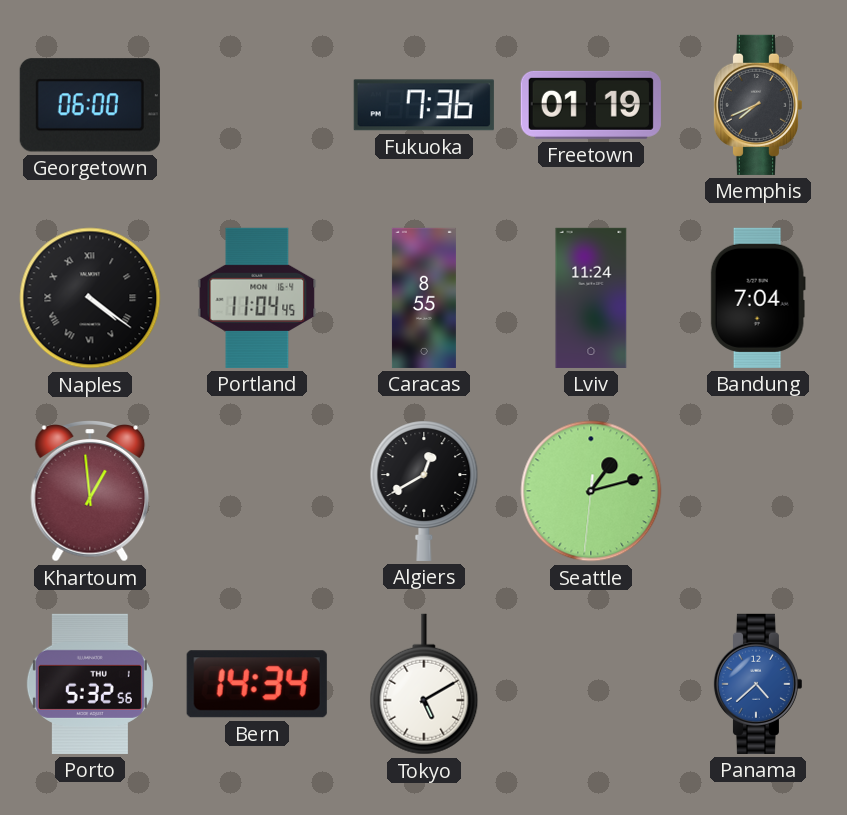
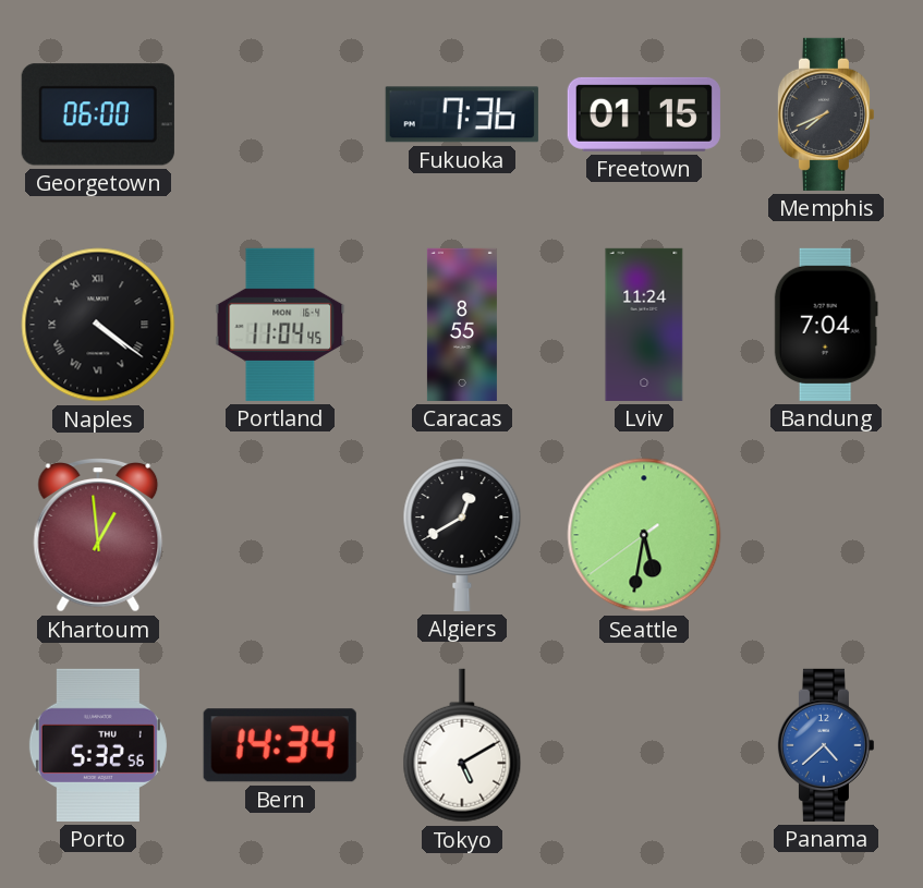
Freetown: 01:19 -> 01:15
Seattle: 1:12 -> 5:31
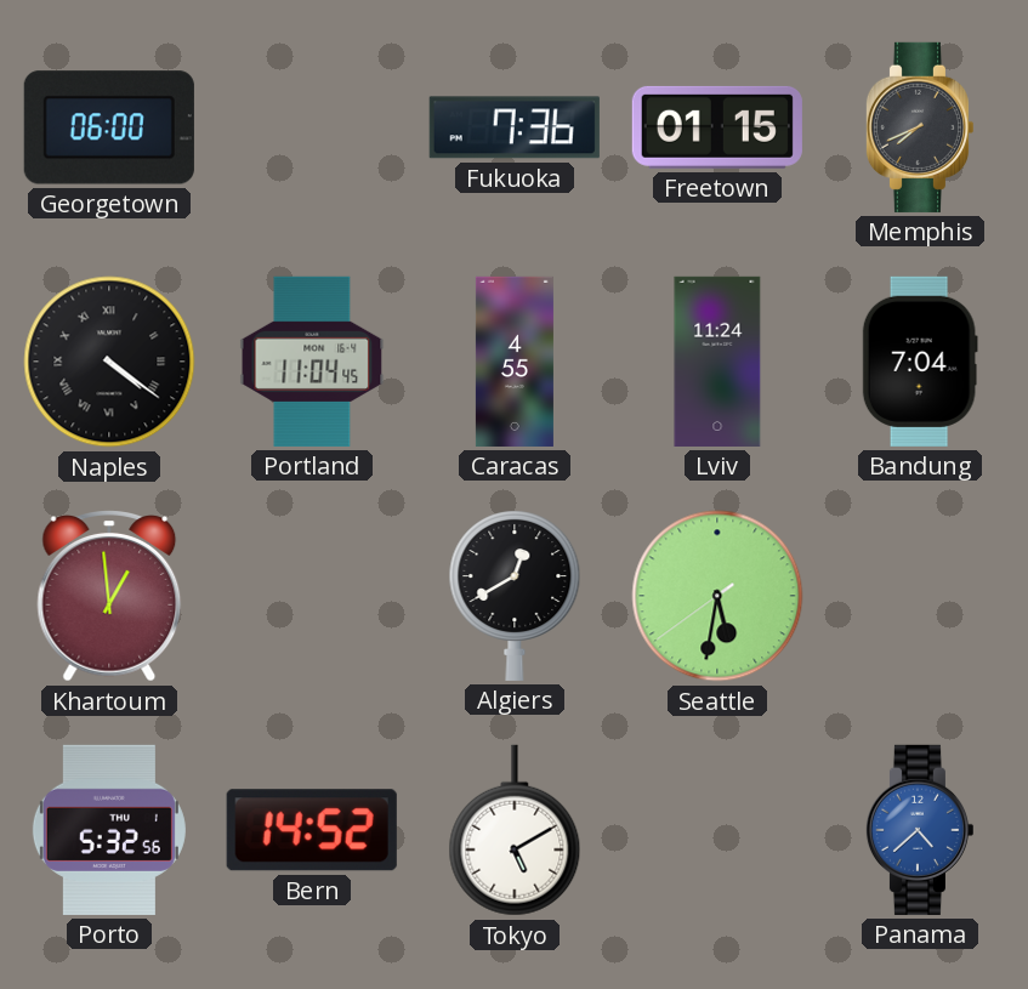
Caracas: 8:55 -> 4:55
Bern: 14:34 -> 14:52
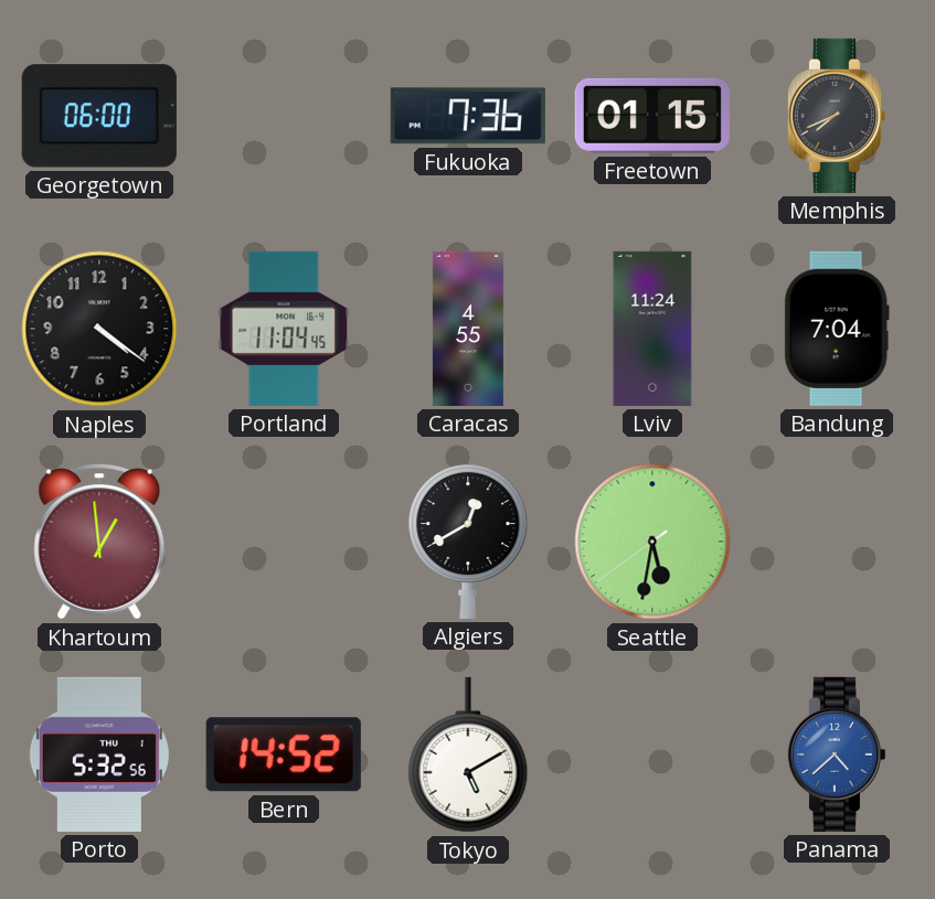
Naples numerals: Roman -> Arabic
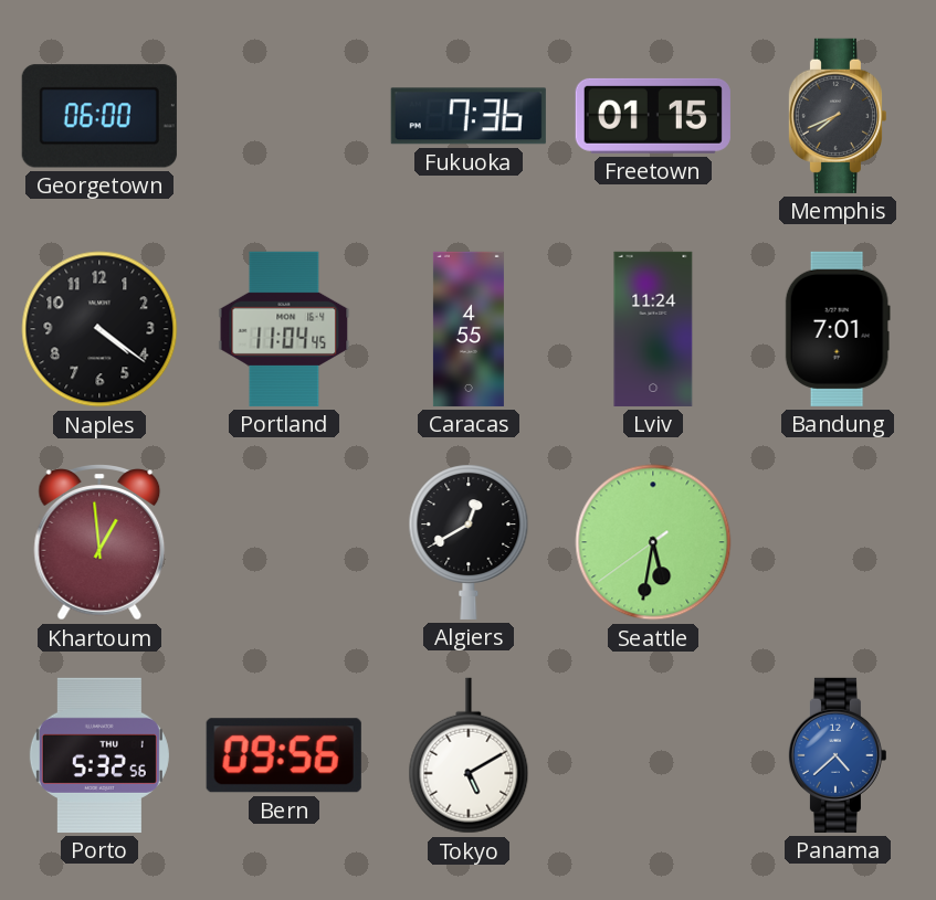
Bandung: 7:04 -> 7:01
Bern: 14:52 -> 09:56
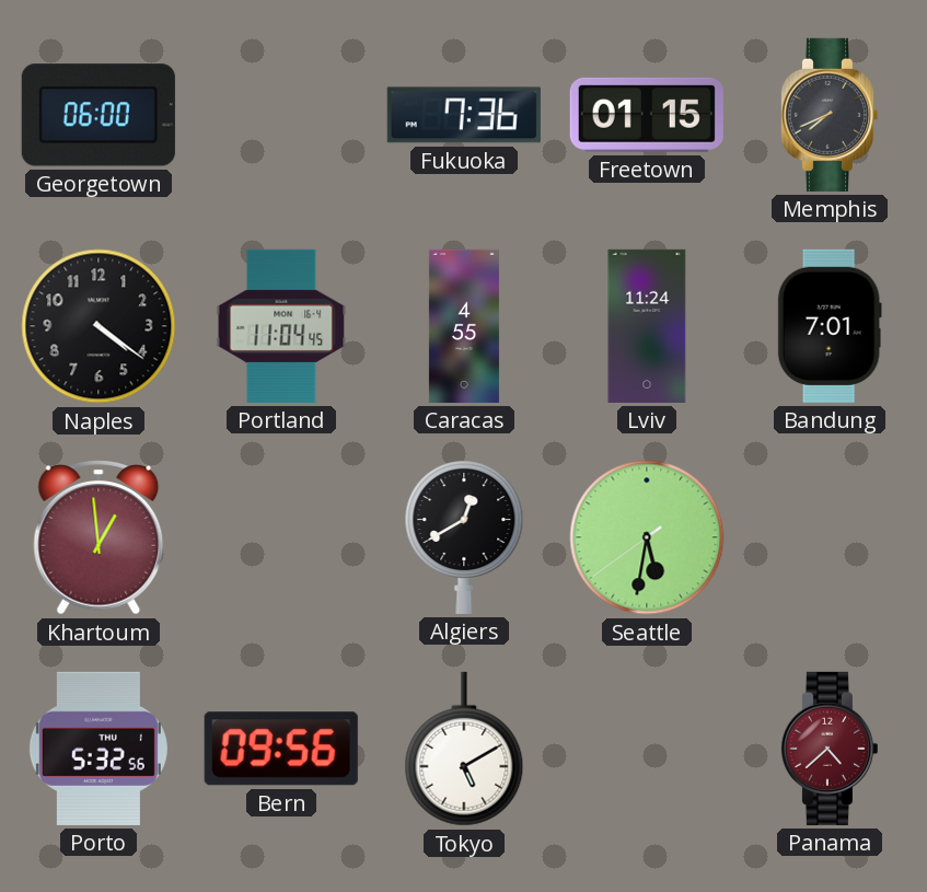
Panama dial: blue -> burgundy
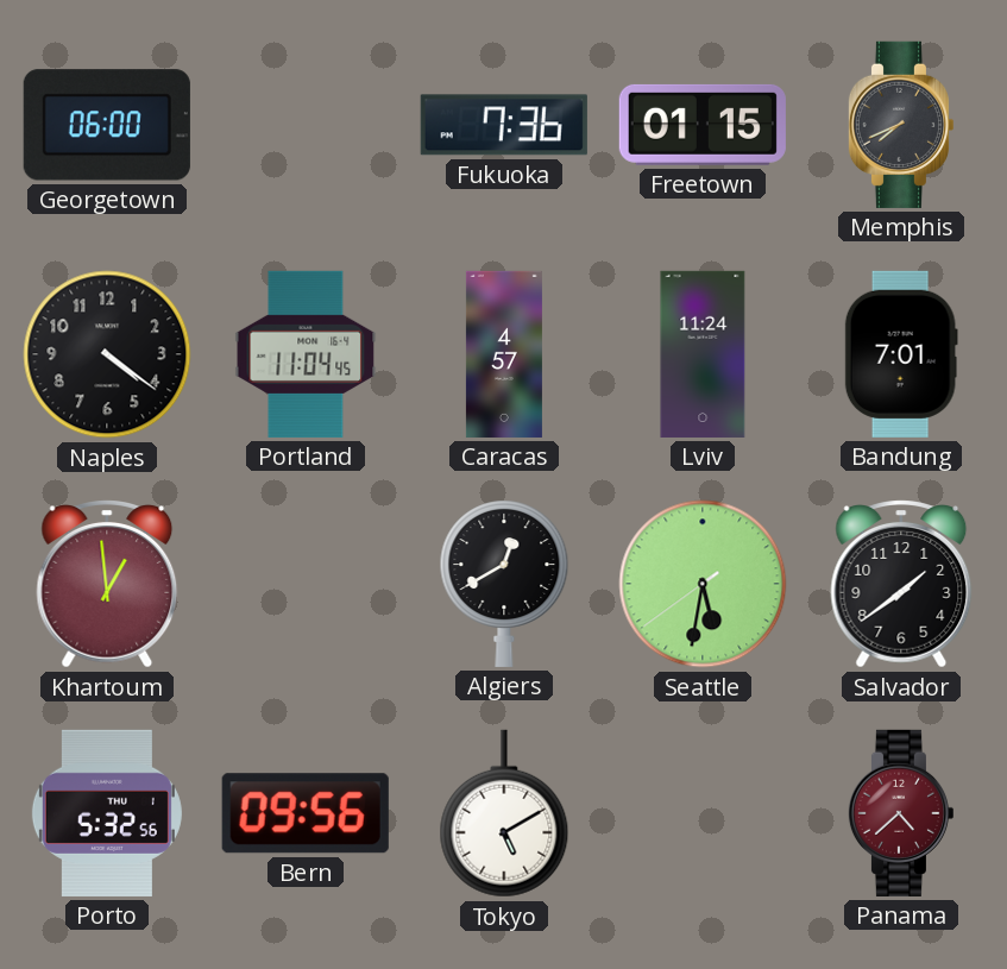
Caracas: 4:55 -> 4:57
Salvador: none -> 1:39
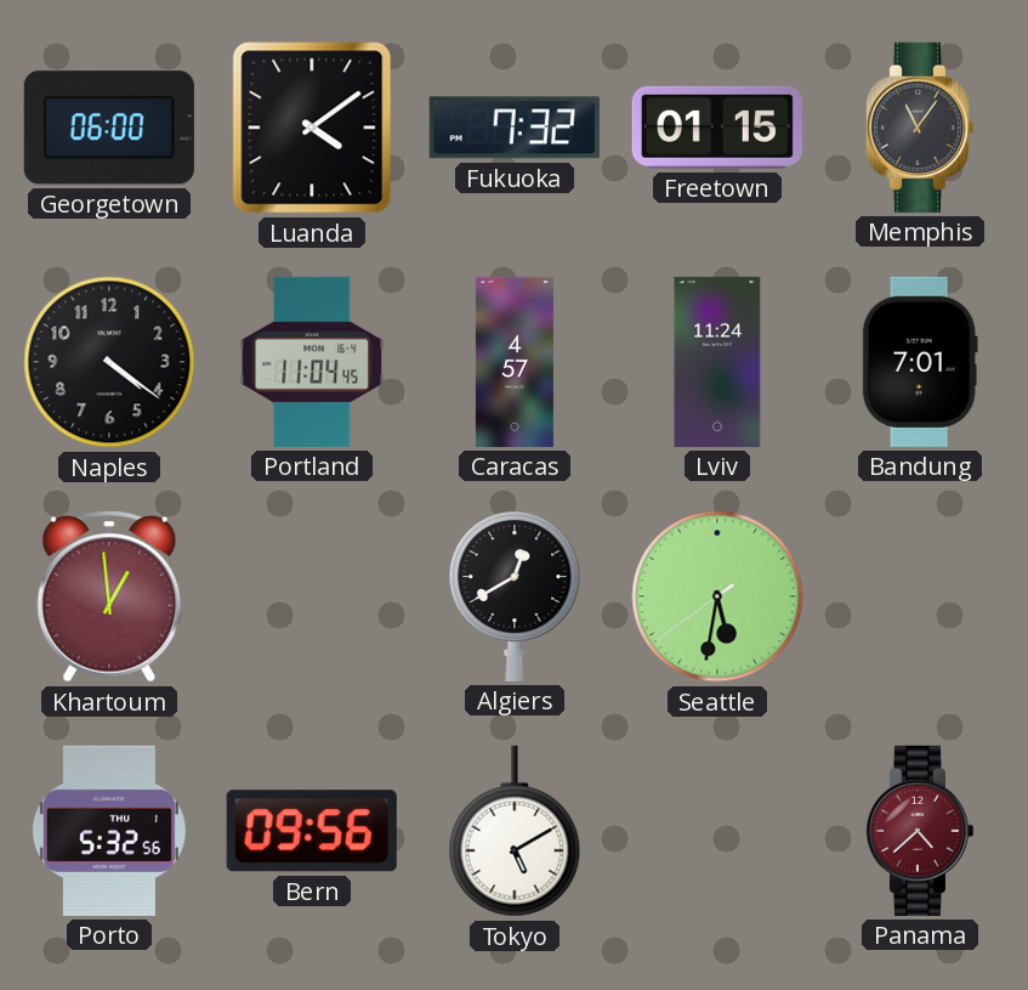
Luanda: none -> 4:09
Fukuoka: 7:36 -> 7:32
Memphis: 7:41 -> 11:06
Salvador: 1:39 -> none
